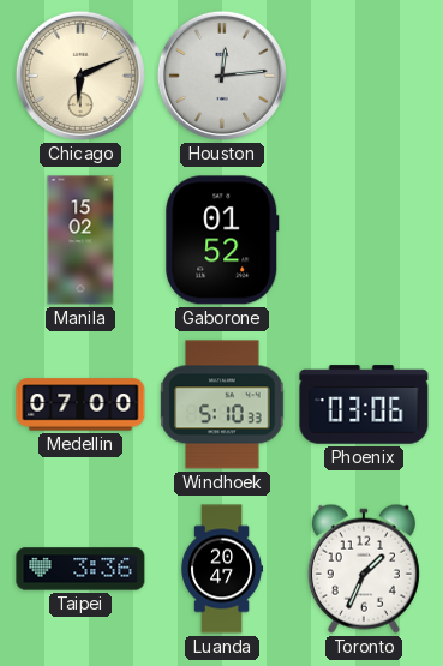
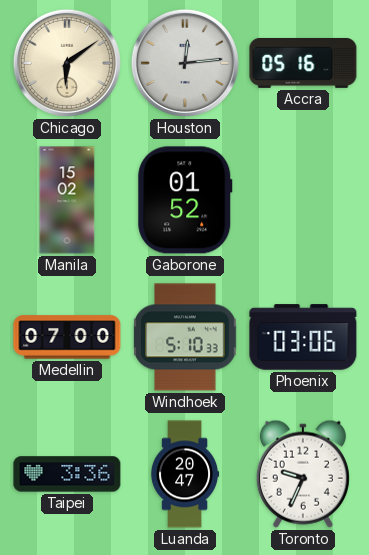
Chicago: 6:11 -> 6:09
Accra: none -> 05:16
Toronto: 1:34 -> 9:34
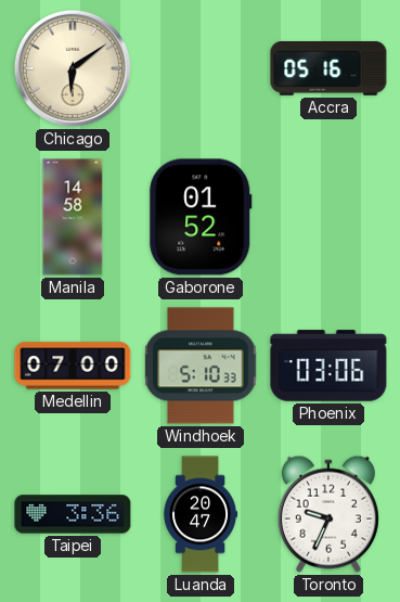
Houston: 12:14 -> none
Manila: 15:02 -> 14:58
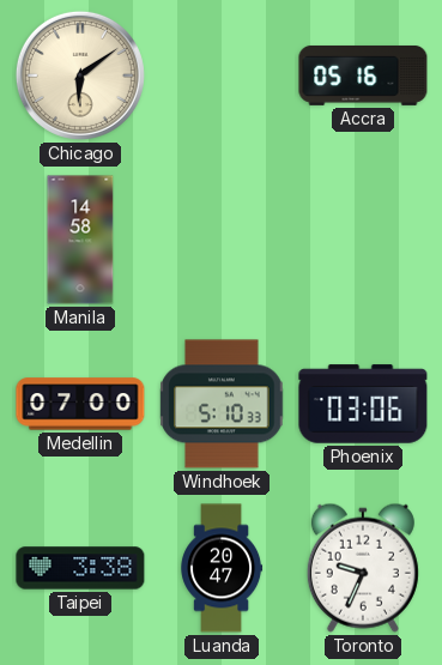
Gaborone: 01:52 -> none
Taipei: 3:36 -> 3:38
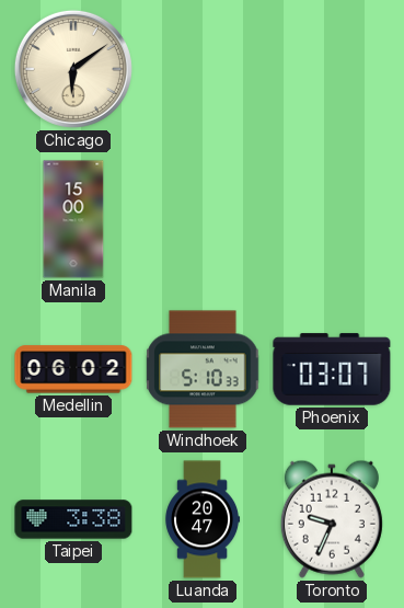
Accra: 05:16 -> none
Manila: 14:58 -> 15:00
Medellin: 07:00 -> 06:02
Phoenix: 03:06 -> 03:07
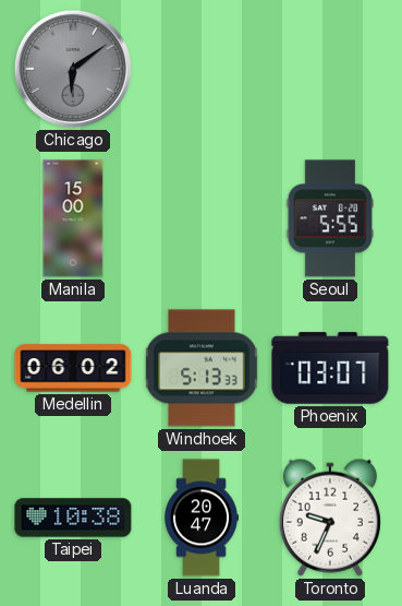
Chicago dial: cream -> grey
Seoul: none -> 5:55
Windhoek: 5:10 -> 5:13
Taipei: 3:38 -> 10:38
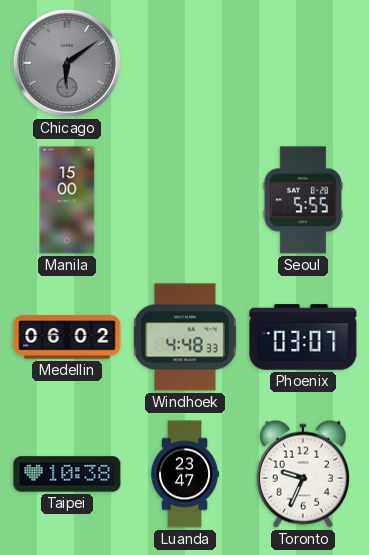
Windhoek: 5:13 -> 4:48
Luanda: 20:47 -> 23:47
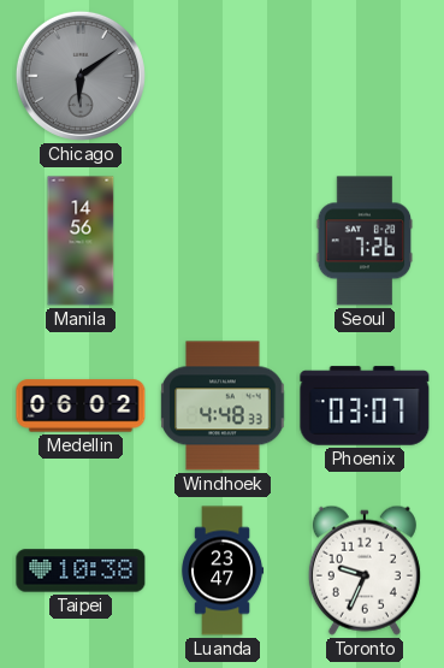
Manila: 15:00 -> 14:56
Seoul: 5:55 -> 7:26
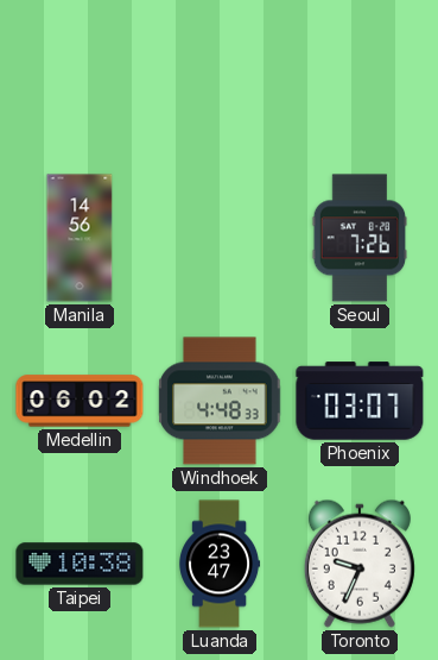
Chicago: 6:09 -> none
